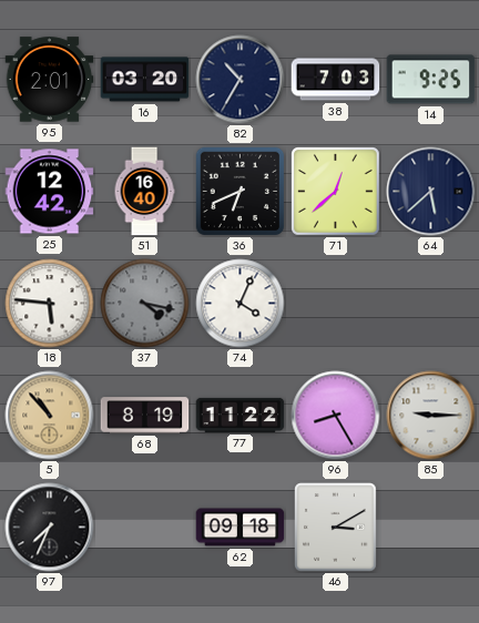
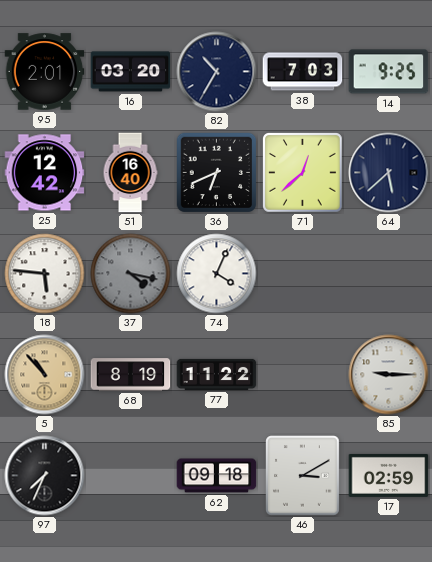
96: 8:25 -> none
17: none -> 02:59
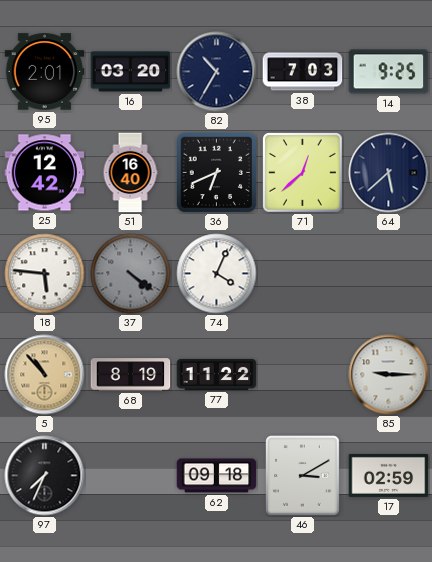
37: 4:17 -> 4:21
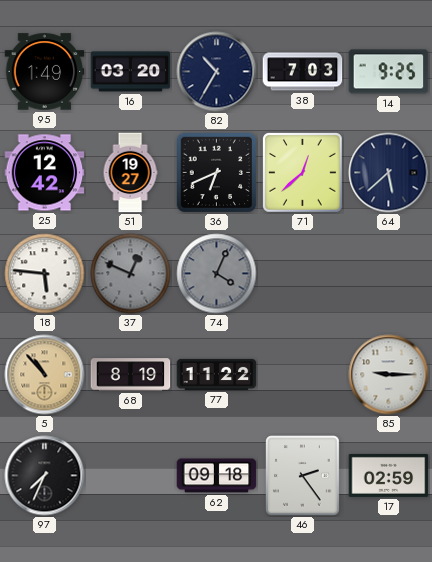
95: 2:01 -> 1:49
51: 16:40 -> 19:27
37: 4:21 -> 12:49
74 dial: white -> grey
46: 3:10 -> 2:24
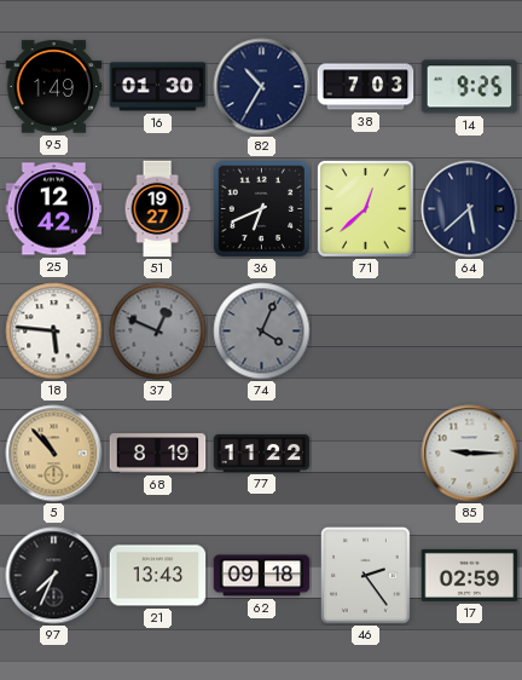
16: 03:20 -> 01:30
21: none -> 13:43
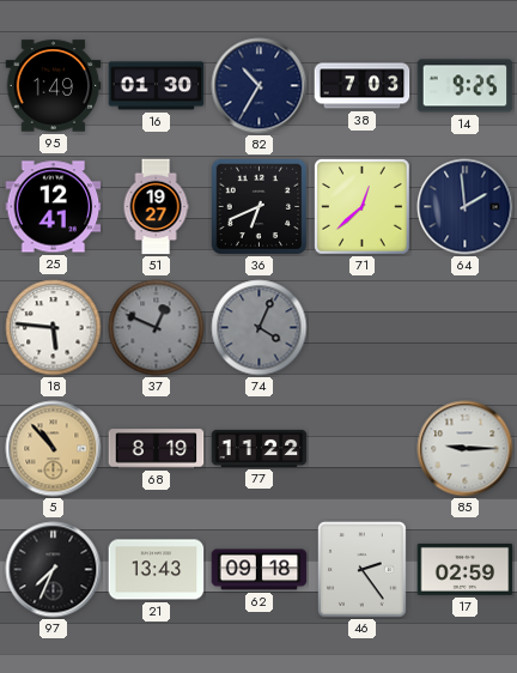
25: 12:42 -> 12:41
64: 5:38 -> 1:59
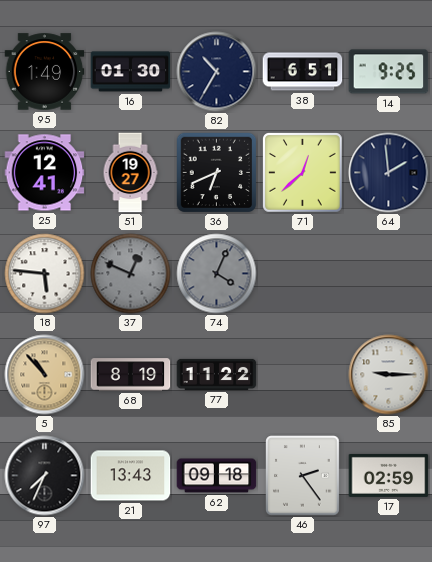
38: 7:03 -> 6:51
